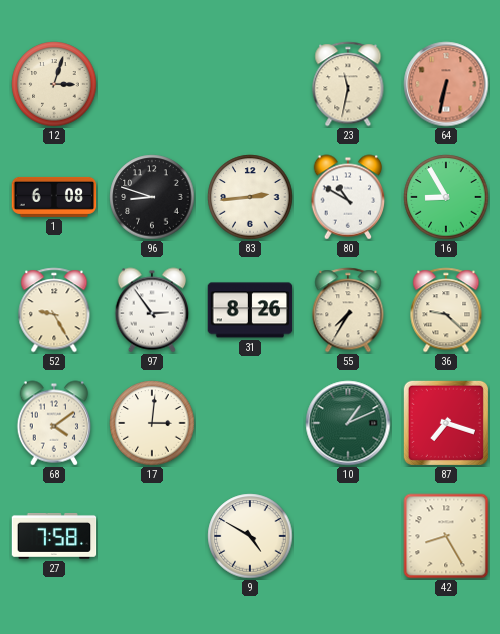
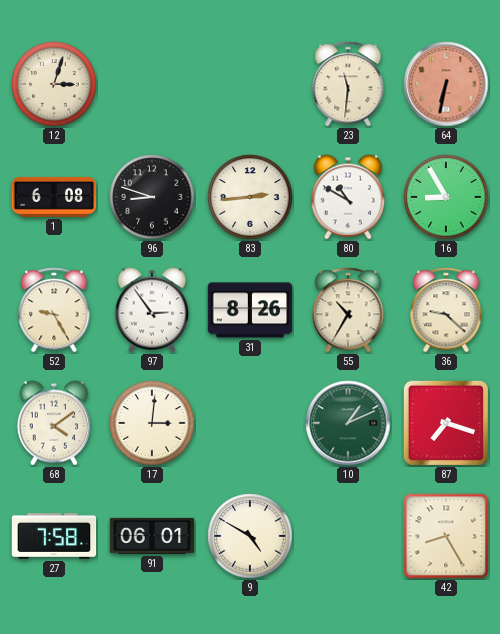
23: 11:32 -> 11:31
55: 7:35 -> 10:35
91: none -> 06:01
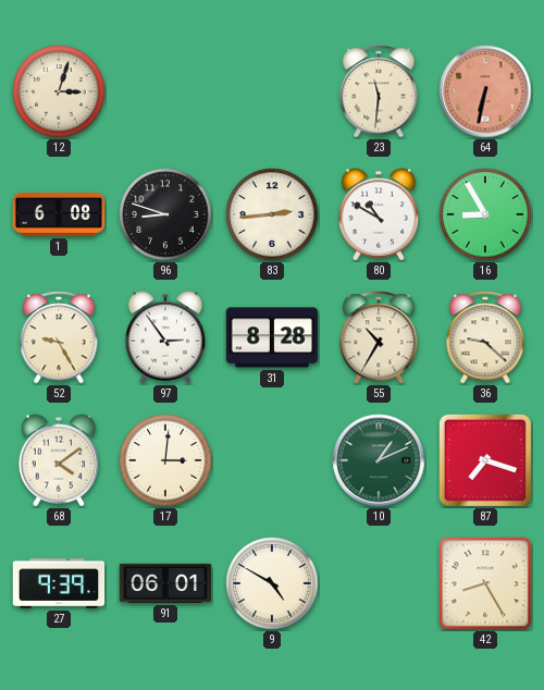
31: 8:26 -> 8:28
27: 7:58 -> 9:39
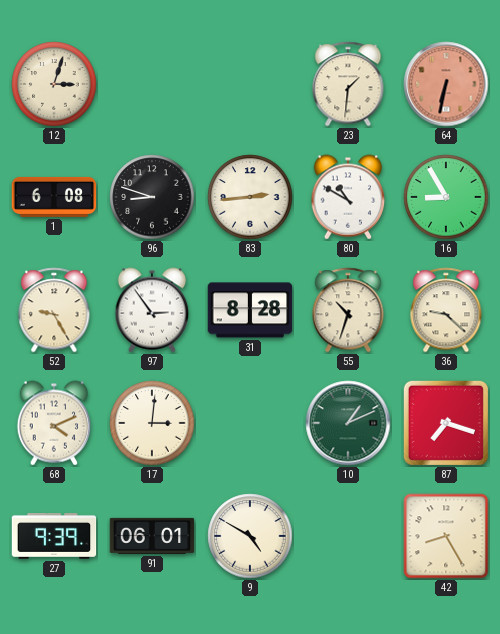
23: 11:31 -> 1:31
55: 10:35 -> 10:33
68: 4:09 -> 4:11
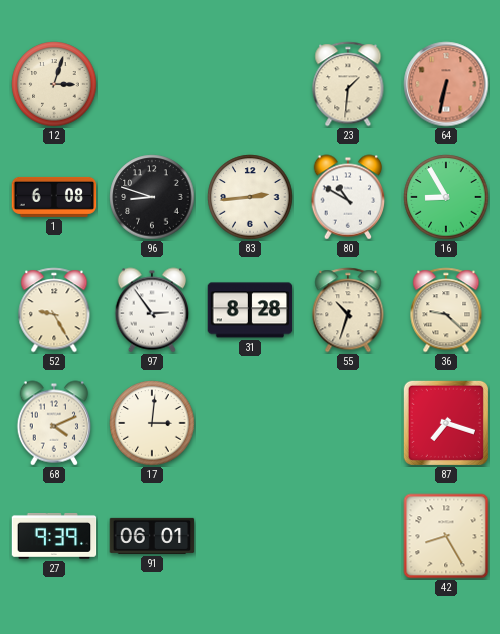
10: 1:11 -> none
9: 4:50 -> none
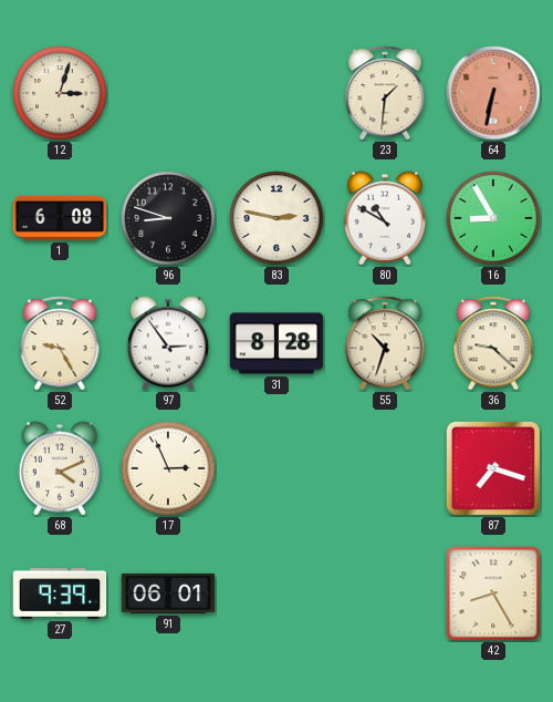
83: 2:44 -> 2:47
17: 3:01 -> 2:56
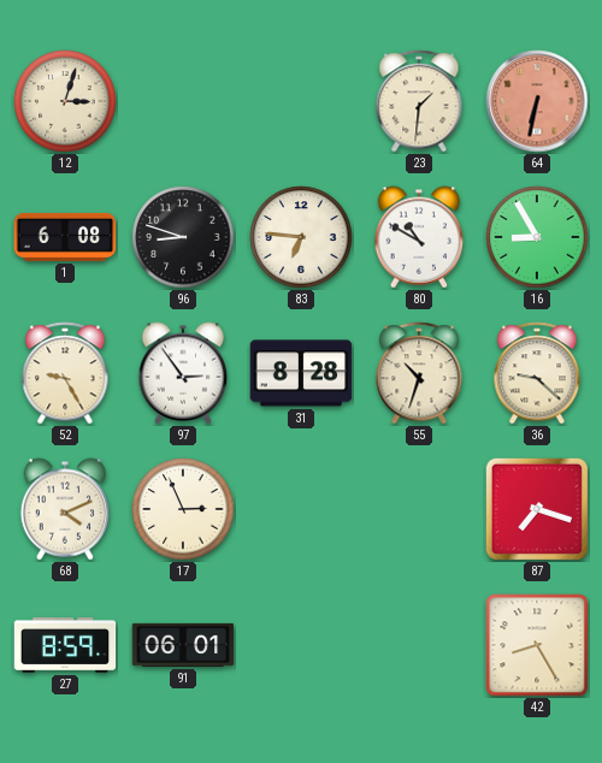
83: 2:47 -> 6:46
27: 9:39 -> 8:59
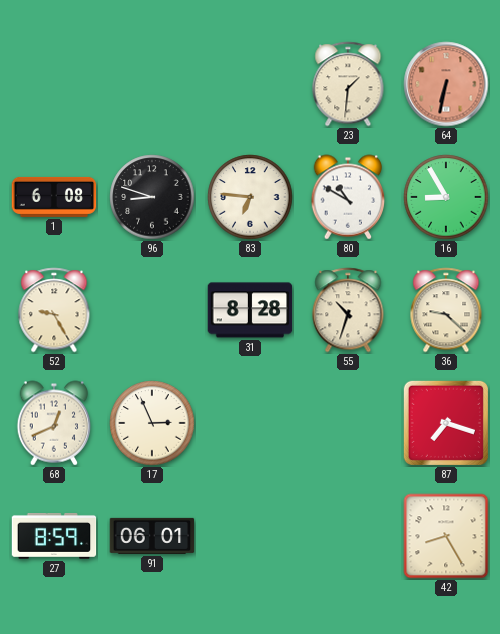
12: 3:03 -> none
97: 2:54 -> none
68: 4:11 -> 12:41
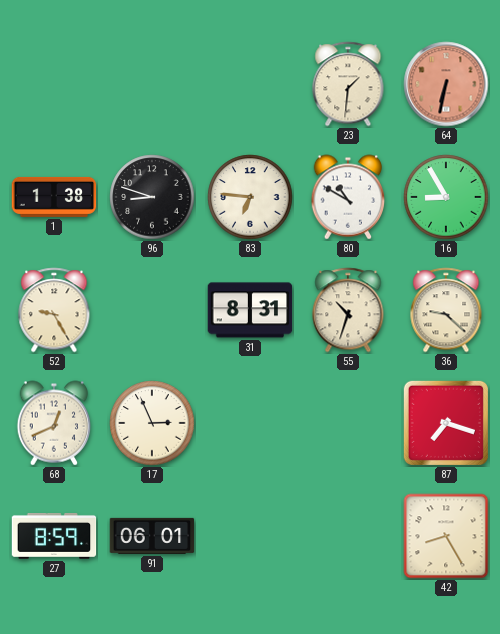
1: 6:08 -> 1:38
31: 8:28 -> 8:31
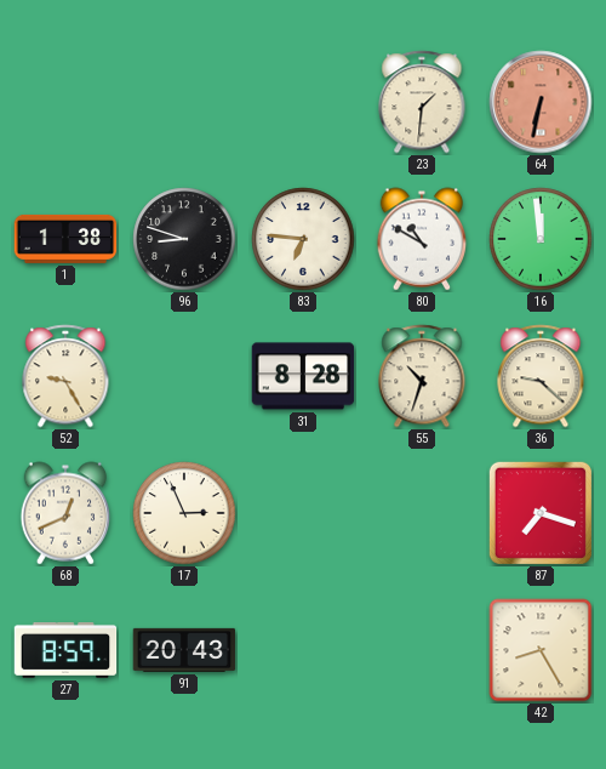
16: 8:55 -> 11:59
31: 8:31 -> 8:28
91: 06:01 -> 20:43
